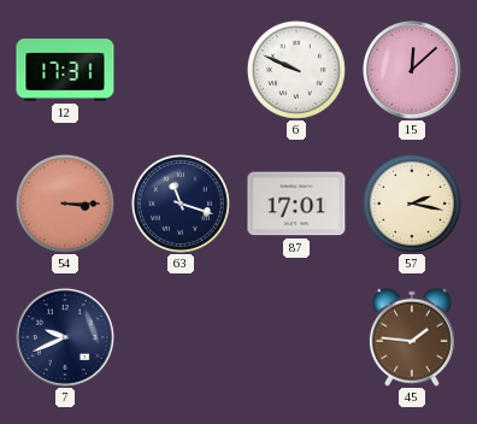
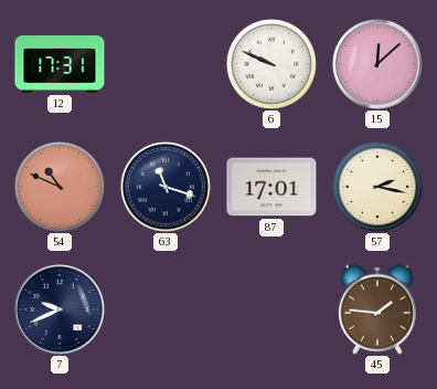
54: 3:15 -> 10:49
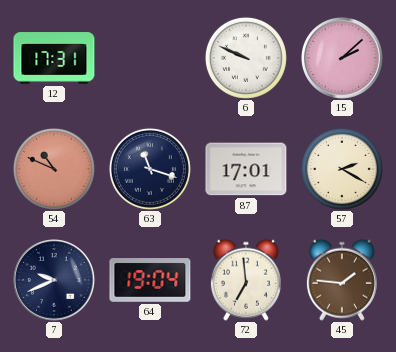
15: 12:08 -> 2:08
57: 2:17 -> 2:20
64: none -> 19:04
72: none -> 6:59
